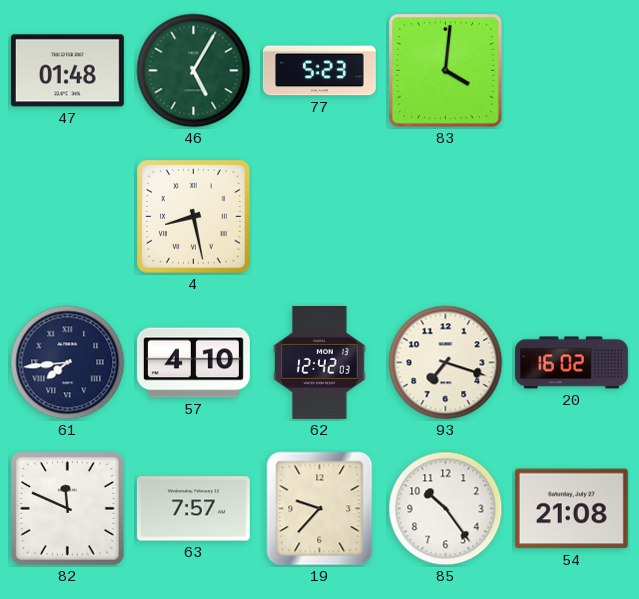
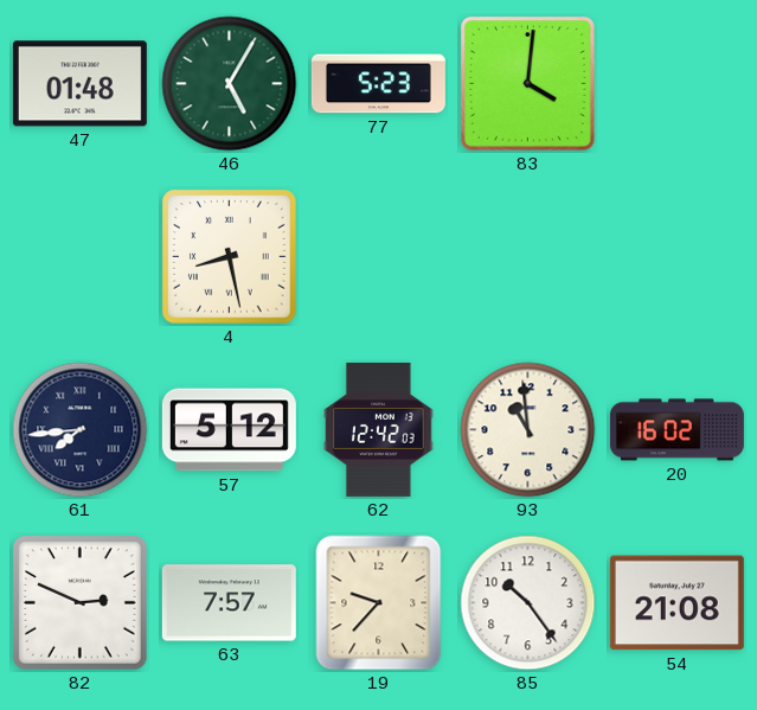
57: 4:10 -> 5:12
93: 7:18 -> 10:59
82: 11:49 -> 2:49
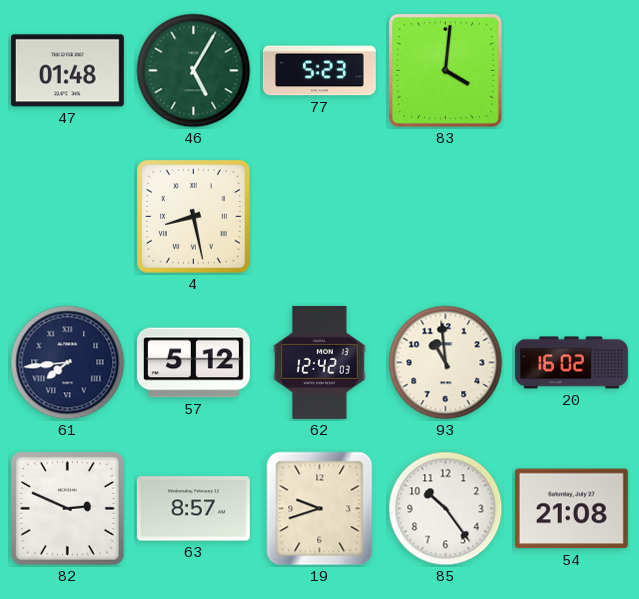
63: 7:57 -> 8:57
19: 9:37 -> 9:42
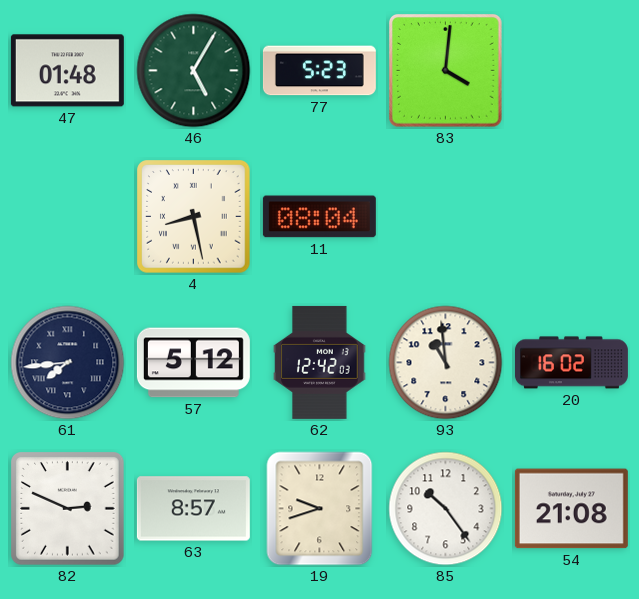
11: none -> 08:04
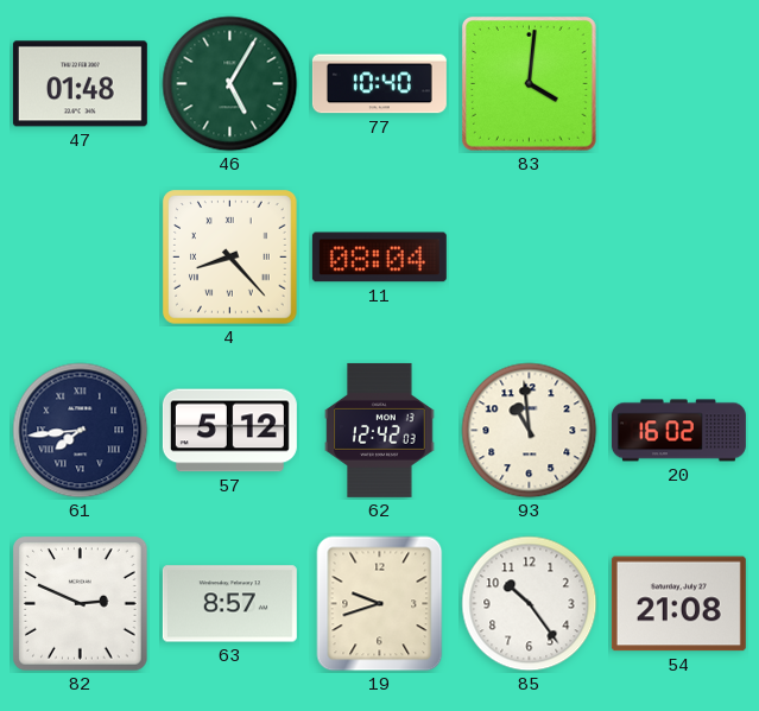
77: 5:23 -> 10:40
4: 8:28 -> 8:23
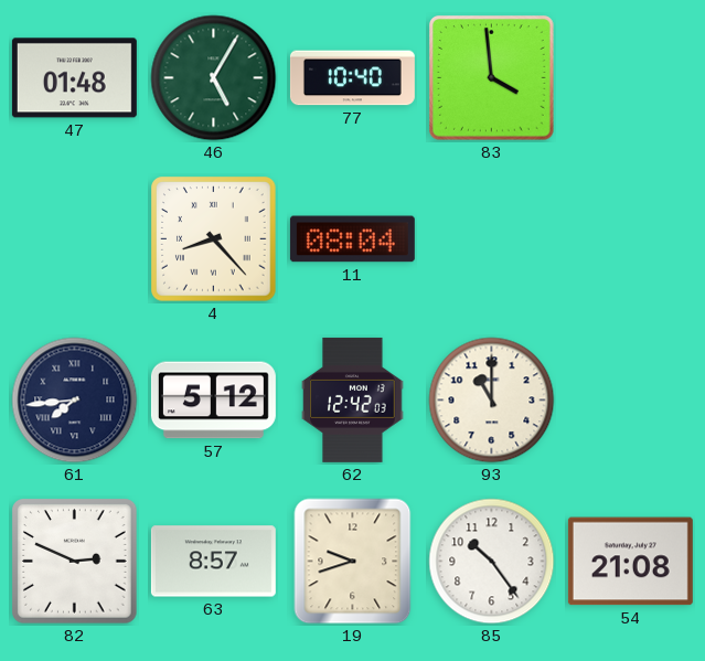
83: 4:01 -> 3:59
93: 10:59 -> 11:00
20: 16:02 -> none
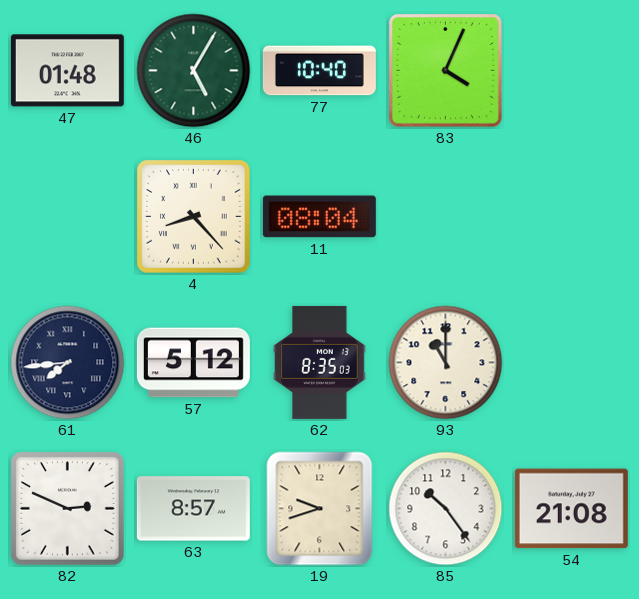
83: 3:59 -> 4:04
62: 12:42 -> 8:35
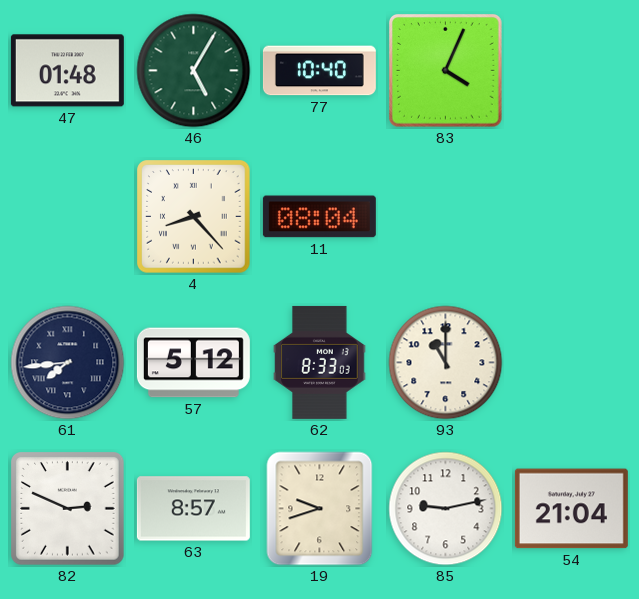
62: 8:35 -> 8:33
85: 10:24 -> 9:13
54: 21:08 -> 21:04
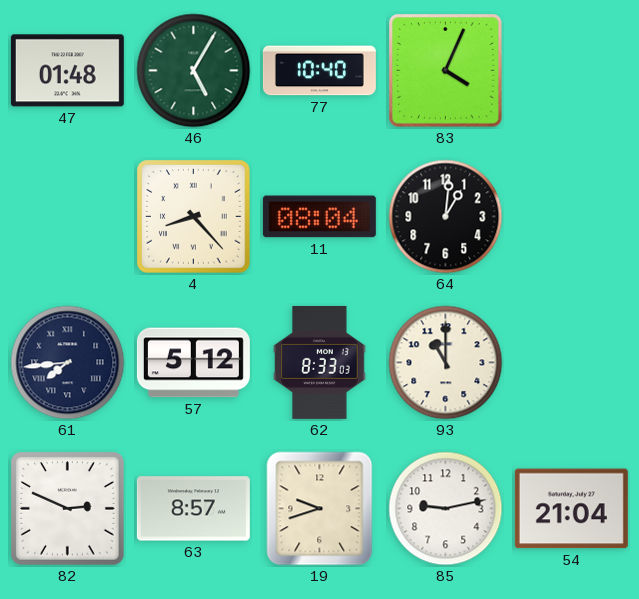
64: none -> 1:01
